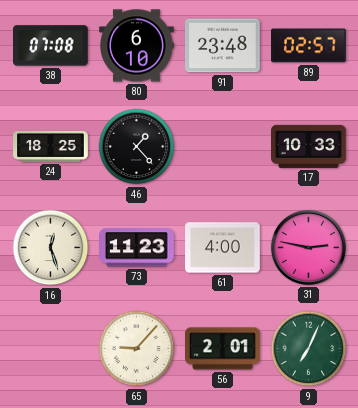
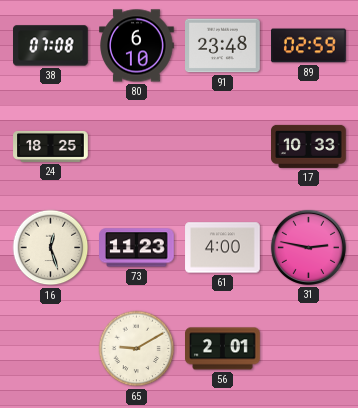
89: 02:57 -> 02:59
46: 1:23 -> none
65: 9:07 -> 9:10
9: 7:04 -> none
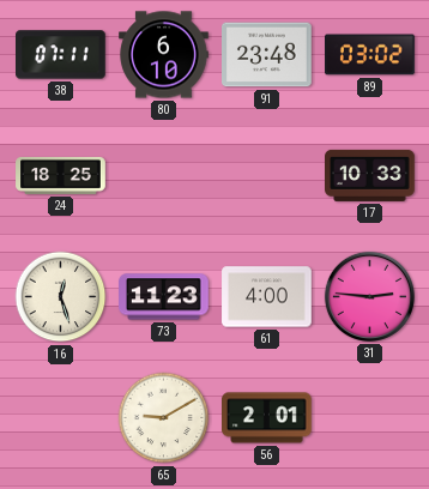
38: 07:08 -> 07:11
89: 02:59 -> 03:02
31: 2:47 -> 2:46
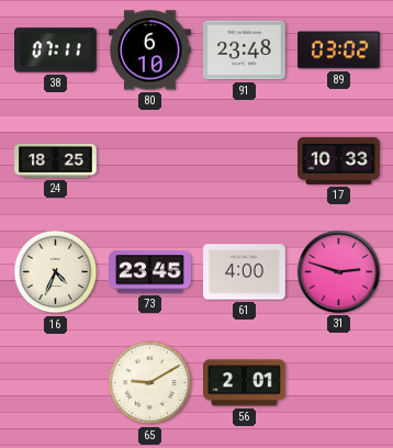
16: 12:27 -> 4:34
73: 11:23 -> 23:45
31: 2:46 -> 2:48
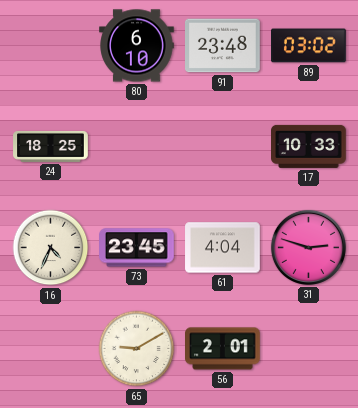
38: 07:11 -> none
61: 4:00 -> 4:04
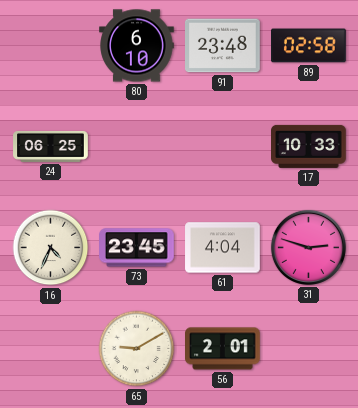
89: 03:02 -> 02:58
24: 18:25 -> 06:25
